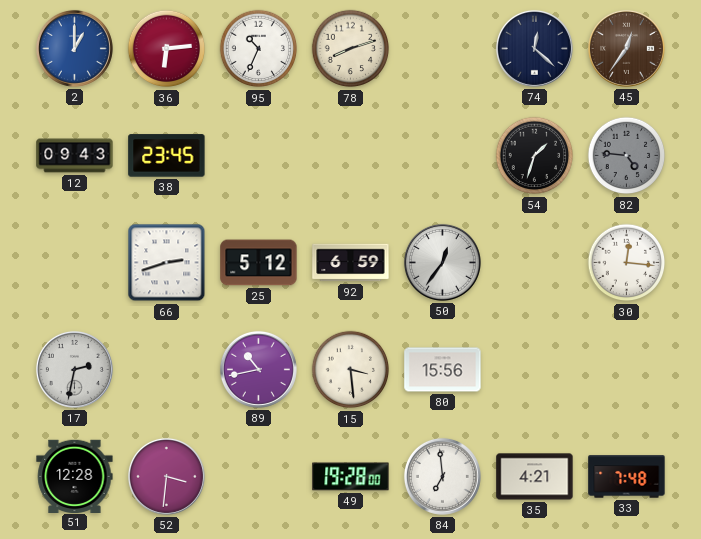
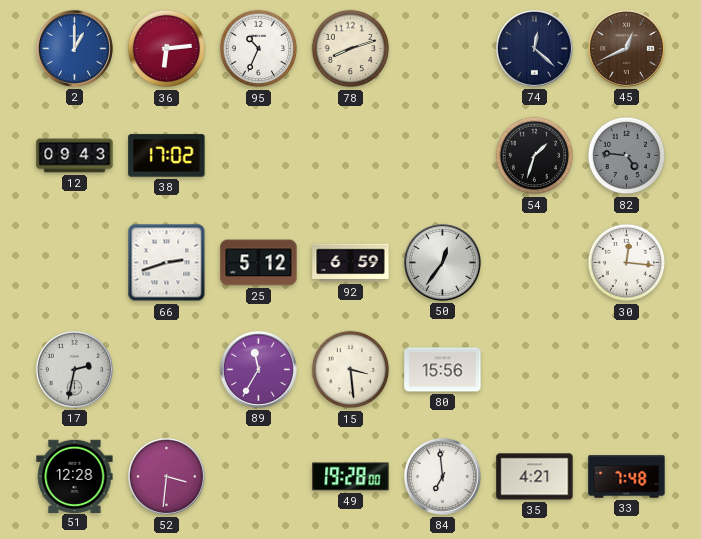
45: 12:36 -> 12:41
38: 23:45 -> 17:02
89: 10:43 -> 11:35
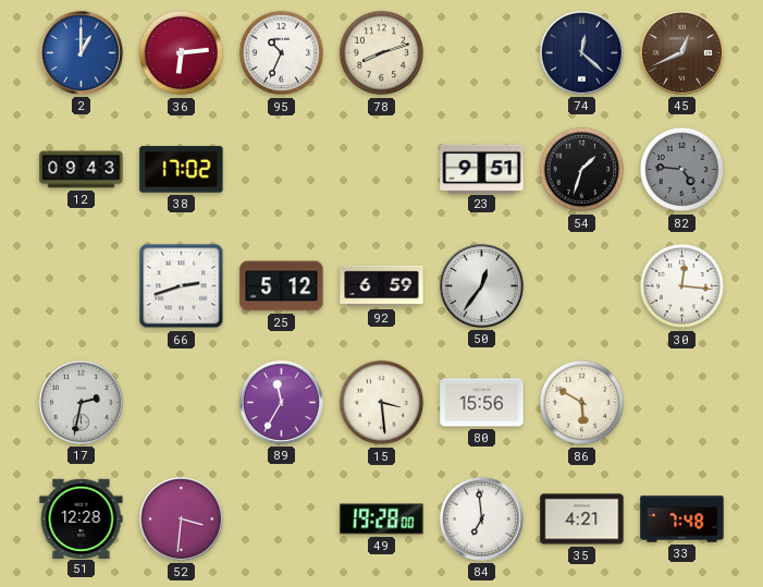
23: none -> 9:51
86: none -> 5:50
